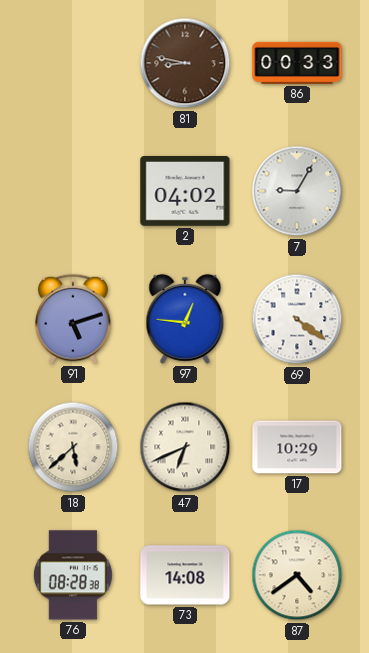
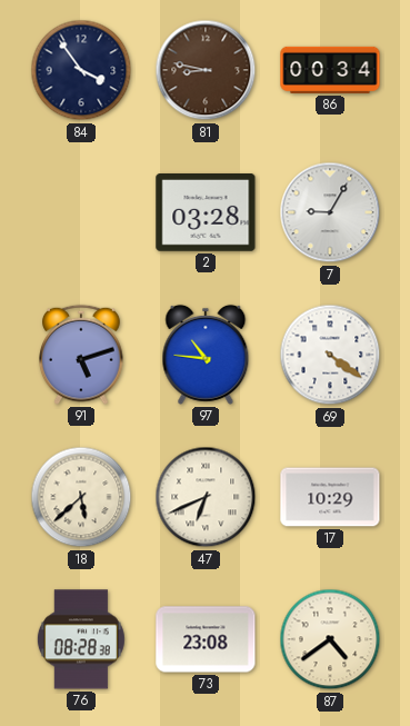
84: none -> 3:54
86: 00:33 -> 00:34
2: 04:02 -> 03:28
97: 12:46 -> 10:46
73: 14:08 -> 23:08
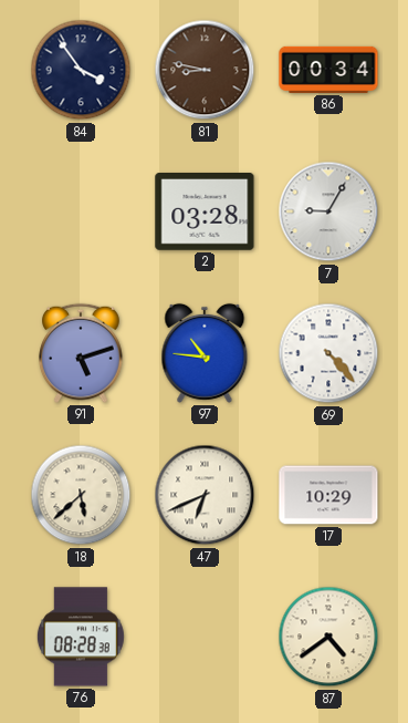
69: 4:21 -> 4:23
73: 23:08 -> none
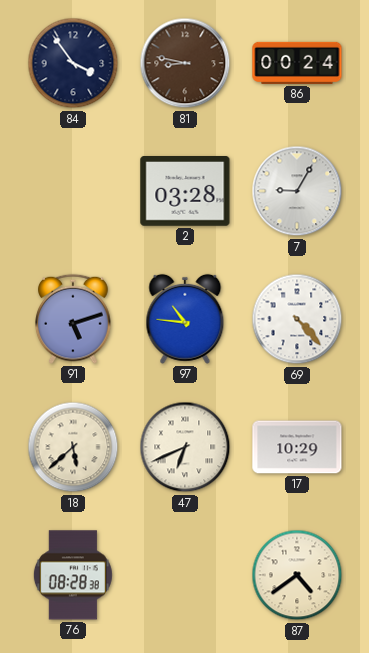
86: 00:34 -> 00:24
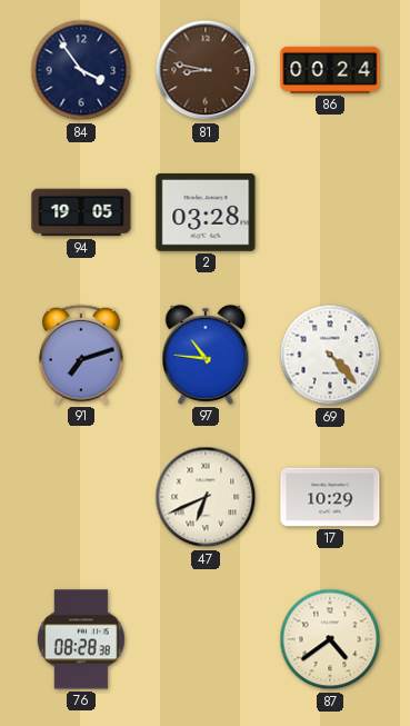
94: none -> 19:05
7: 9:05 -> none
91: 5:12 -> 7:12
18: 5:38 -> none
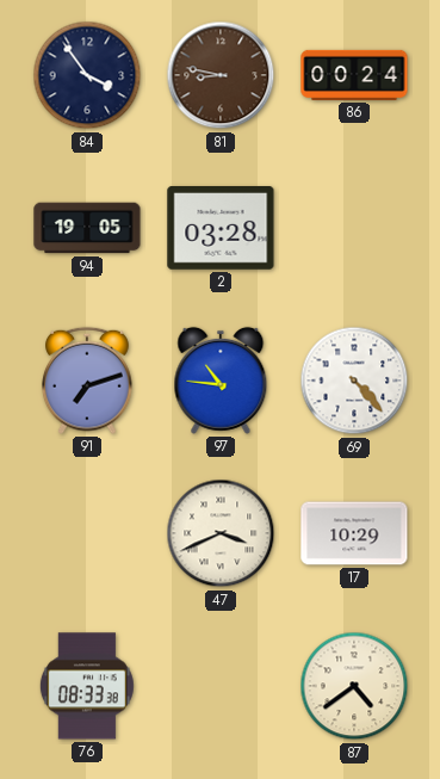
47: 6:41 -> 3:41
76: 08:28 -> 08:33
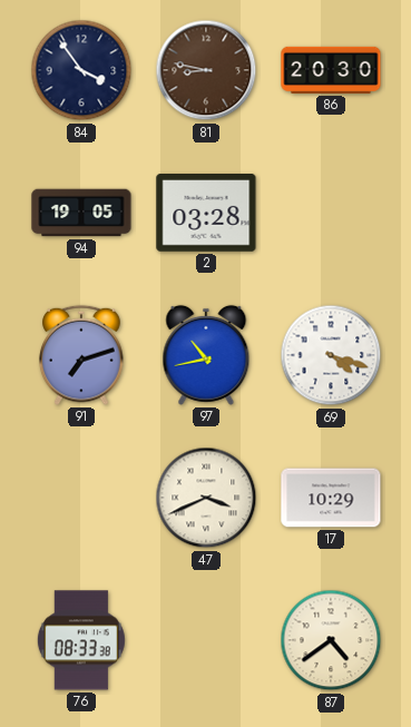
86: 00:24 -> 20:30
97: 10:46 -> 10:43
69: 4:23 -> 4:18
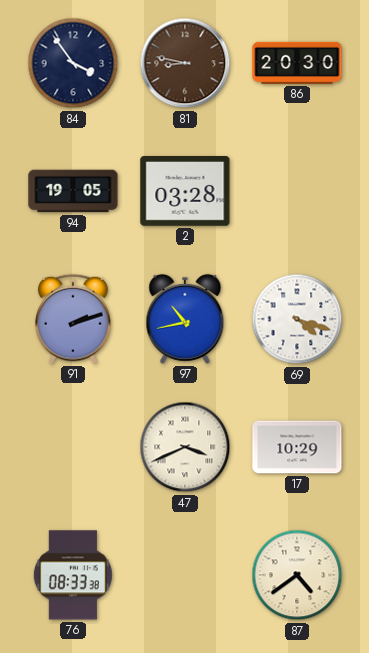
91: 7:12 -> 2:12
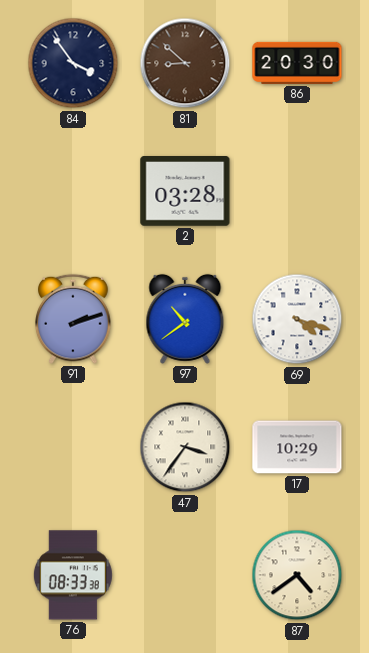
81: 8:47 -> 8:52
94: 19:05 -> none
97: 10:43 -> 10:39
47: 3:41 -> 3:36
